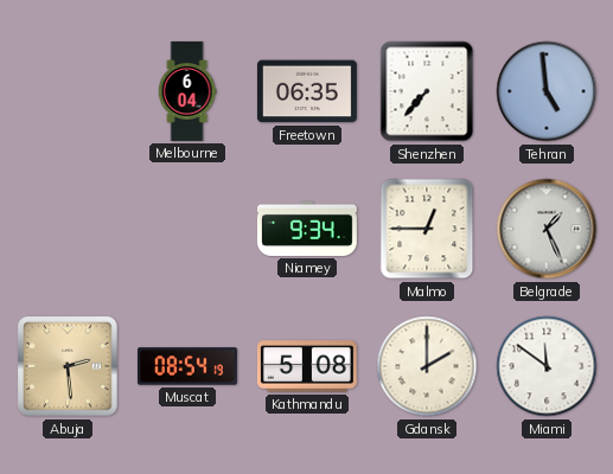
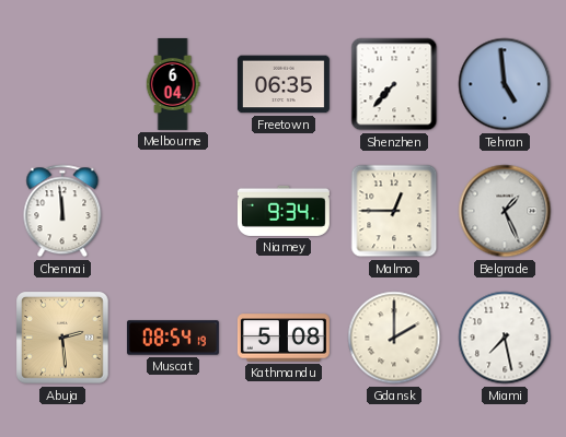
Chennai: none -> 11:59
Miami: 11:51 -> 7:28
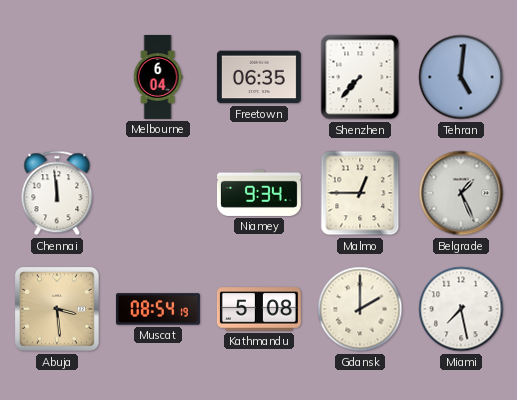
Tehran: 4:59 -> 5:01
Abuja: 2:29 -> 3:29
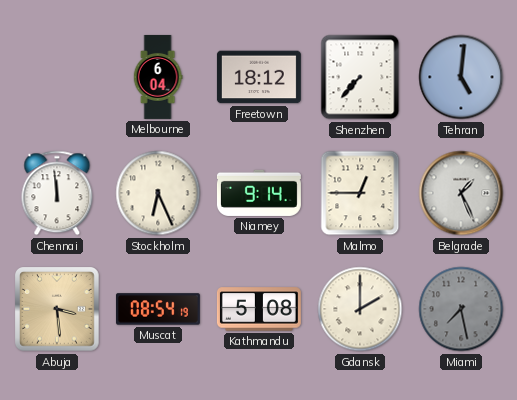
Freetown: 06:35 -> 18:12
Stockholm: none -> 6:26
Niamey: 9:34 -> 9:14
Miami dial: white -> grey
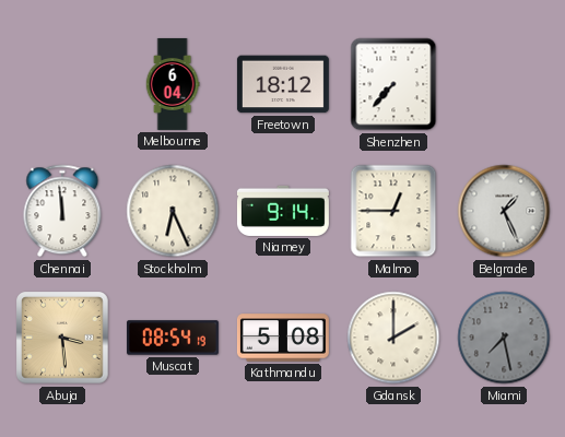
Tehran: 5:01 -> none
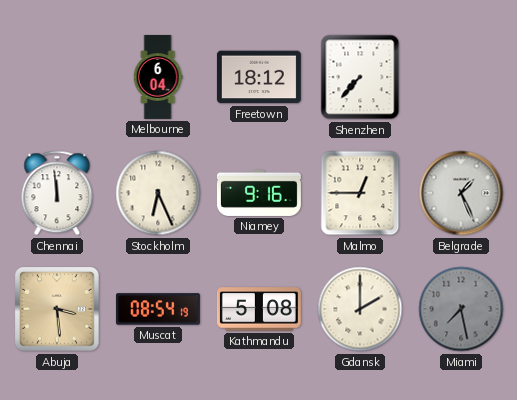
Niamey: 9:14 -> 9:16
